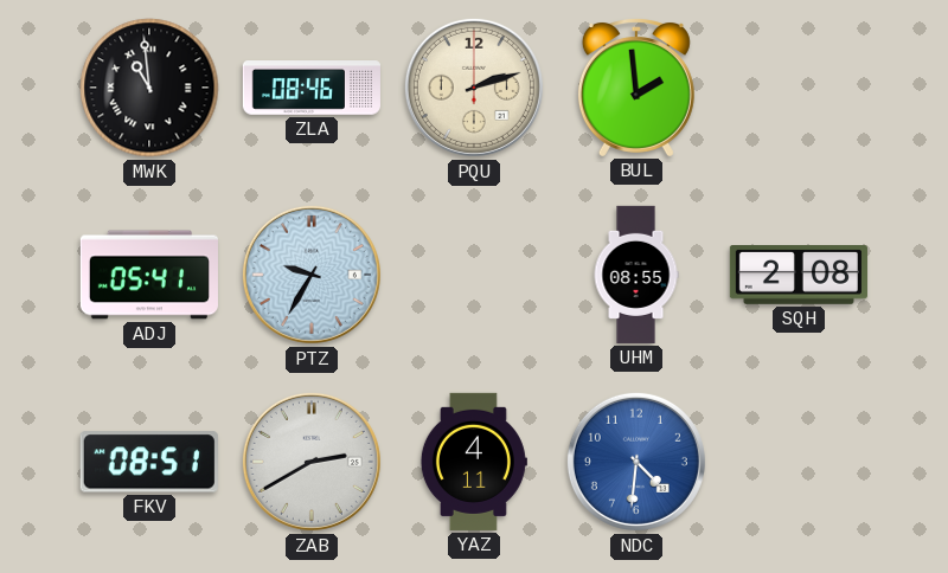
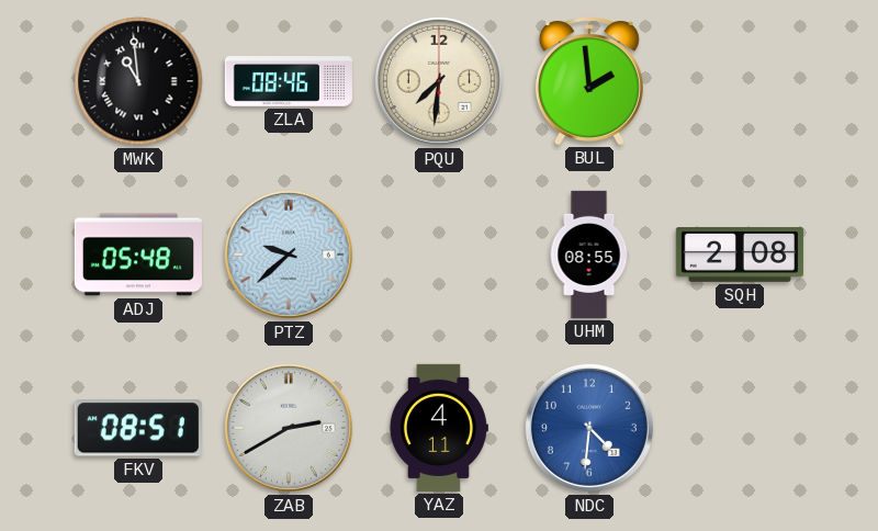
PQU: 2:12 -> 7:31
ADJ: 05:41 -> 05:48
PTZ: 9:35 -> 9:38
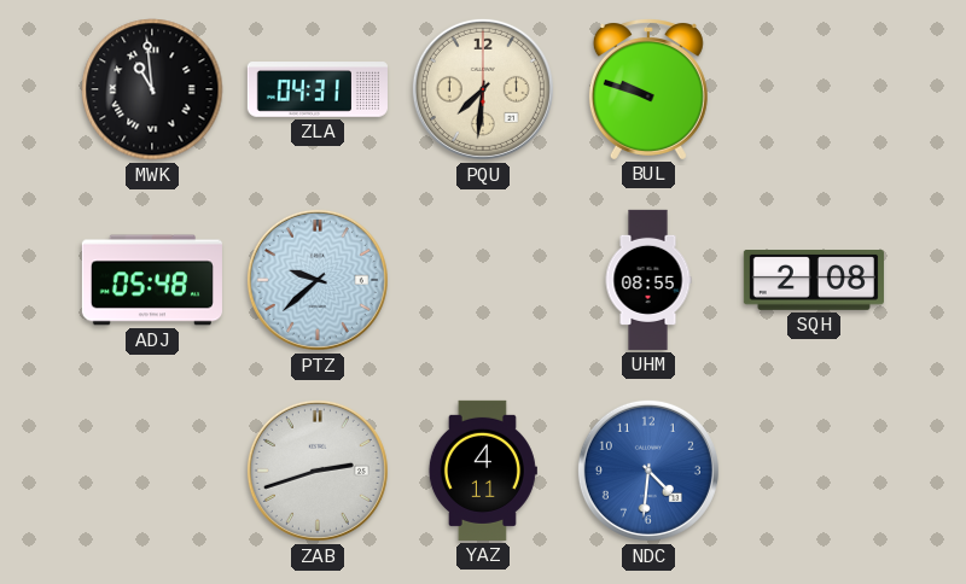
ZLA: 08:46 -> 04:31
BUL: 1:59 -> 9:48
FKV: 08:51 -> none
ZAB: 2:40 -> 2:42
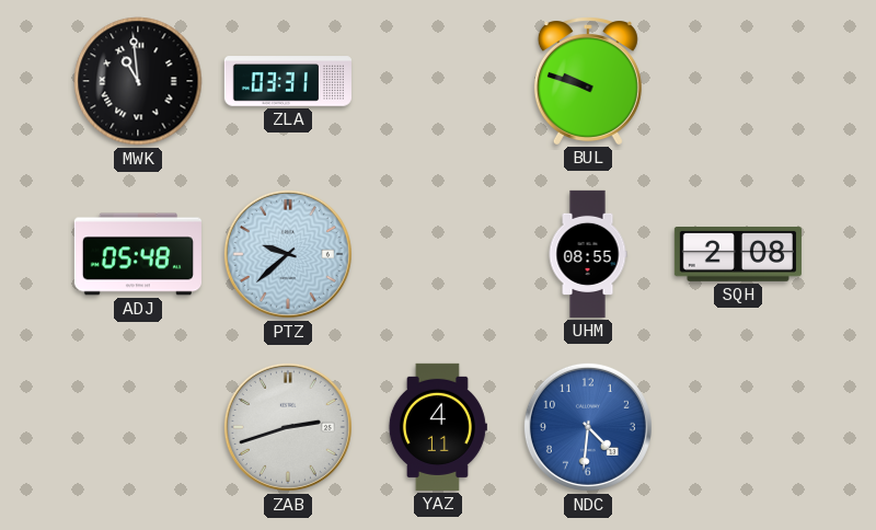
ZLA: 04:31 -> 03:31
PQU: 7:31 -> none
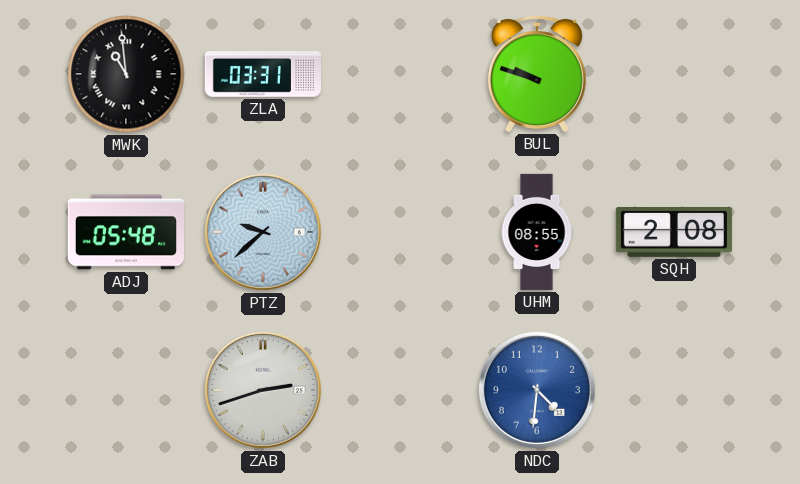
YAZ: 4:11 -> none
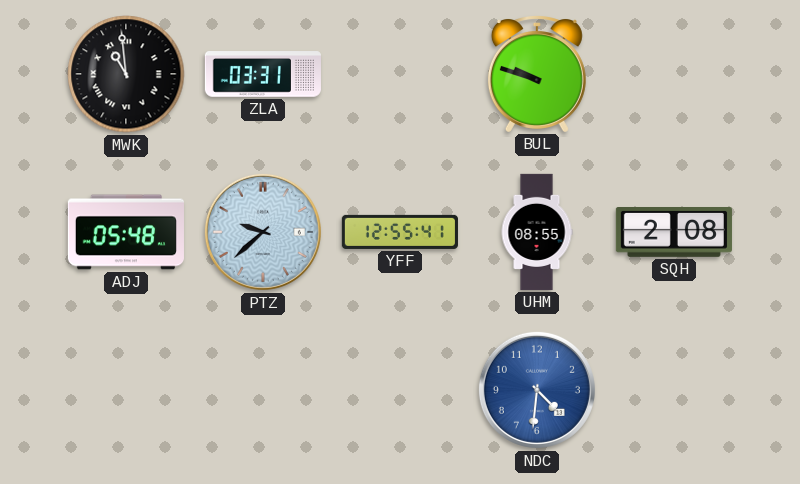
YFF: none -> 12:55
ZAB: 2:42 -> none
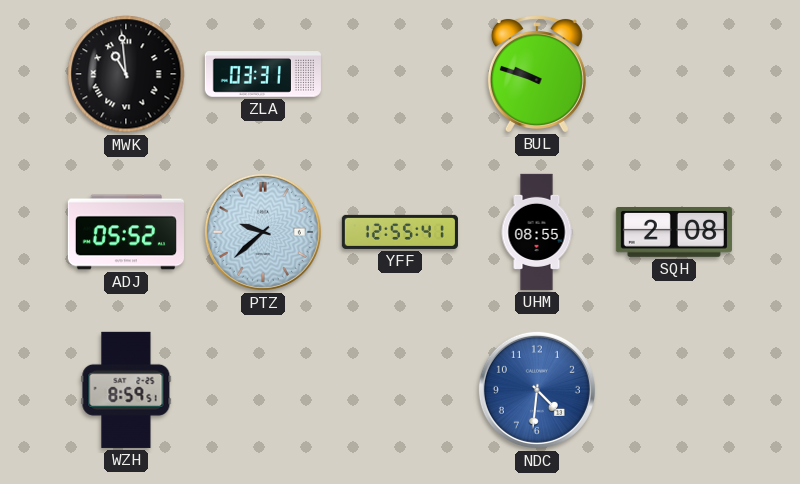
ADJ: 05:48 -> 05:52
WZH: none -> 8:59
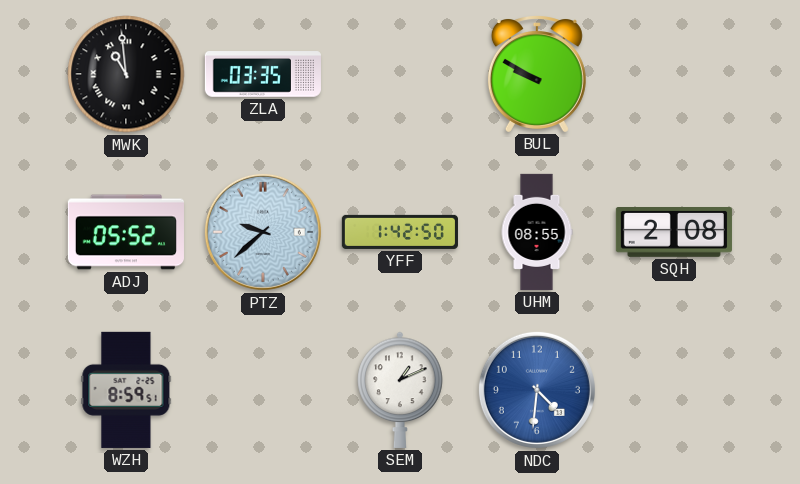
ZLA: 03:31 -> 03:35
BUL: 9:48 -> 9:50
YFF: 12:55 -> 1:42
SEM: none -> 1:11
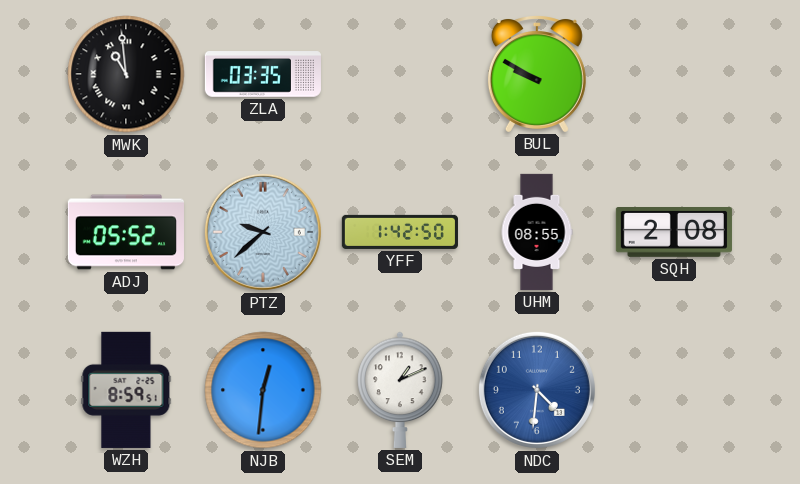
NJB: none -> 12:31
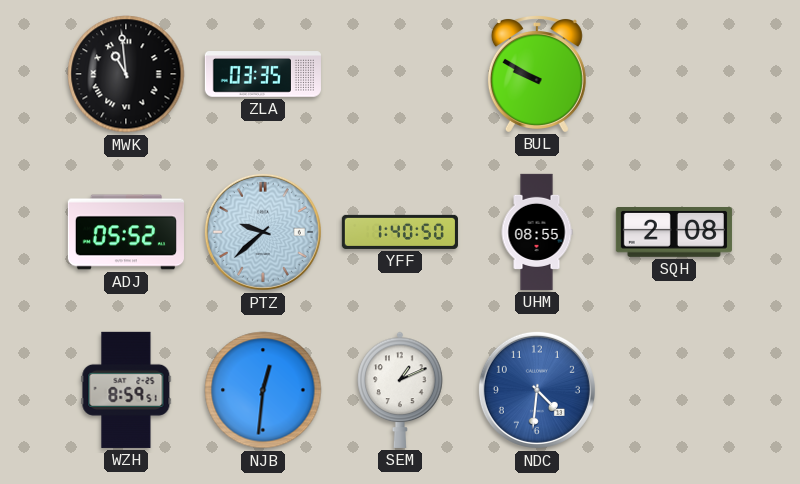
YFF: 1:42 -> 1:40
